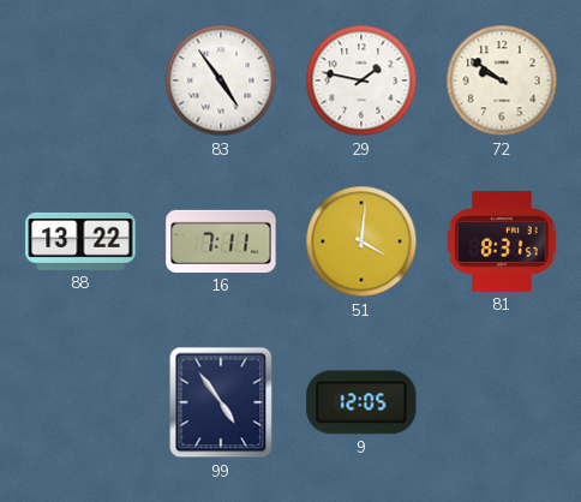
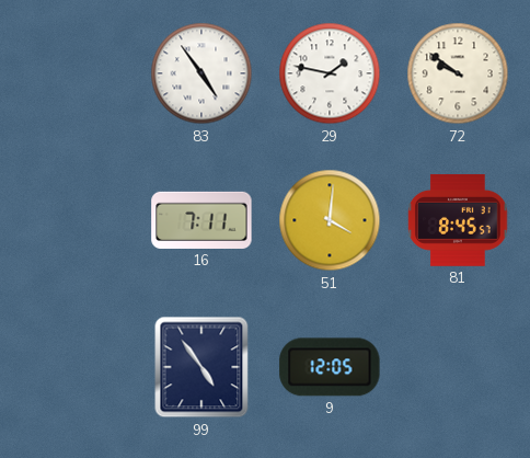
88: 13:22 -> none
81: 8:31 -> 8:45
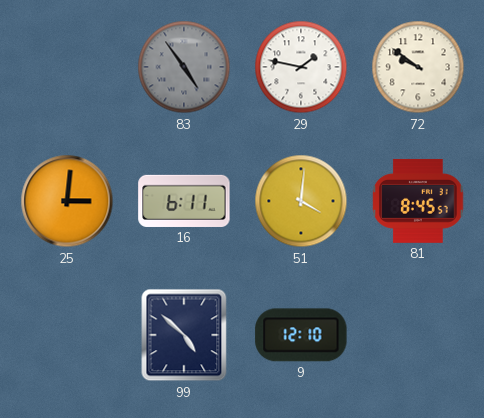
83 dial: white -> grey
25: none -> 3:01
16: 7:11 -> 6:11
99: 4:54 -> 4:52
9: 12:05 -> 12:10
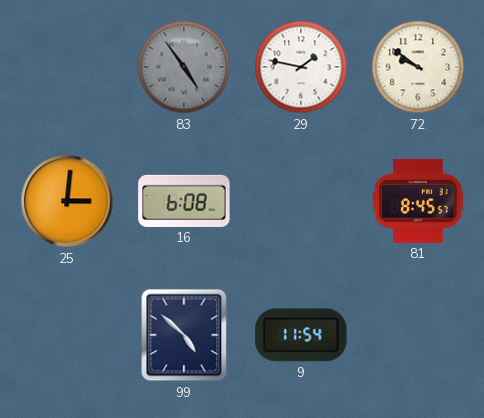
16: 6:11 -> 6:08
51: 4:01 -> none
9: 12:10 -> 11:54
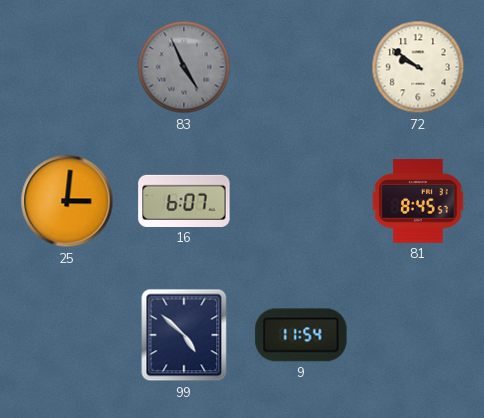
83: 4:54 -> 4:56
29: 1:47 -> none
16: 6:08 -> 6:07
